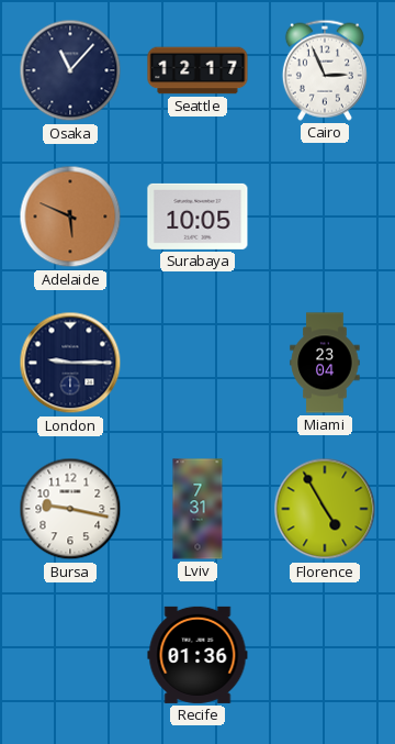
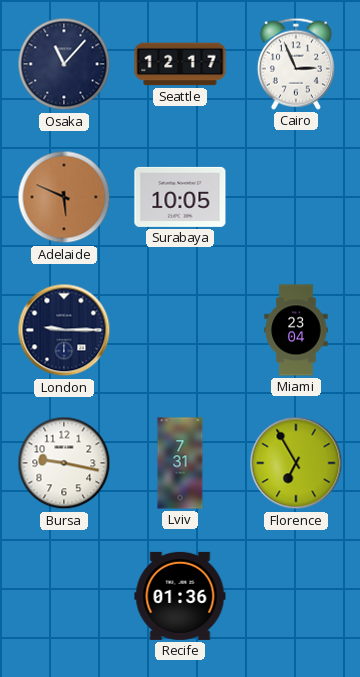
Florence: 4:55 -> 6:55
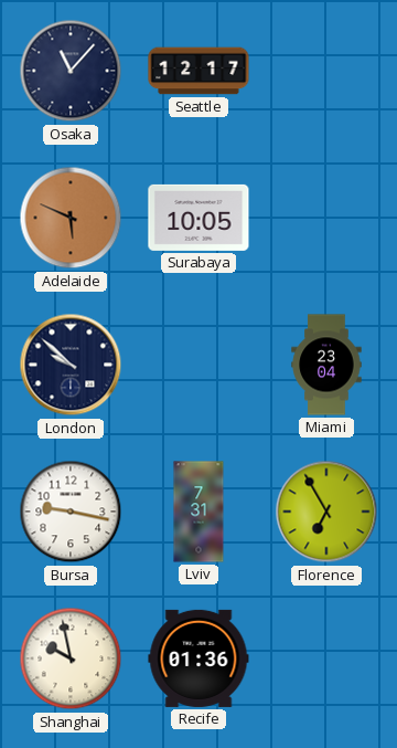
Cairo: 2:56 -> none
London: 9:15 -> 9:52
Shanghai: none -> 9:58
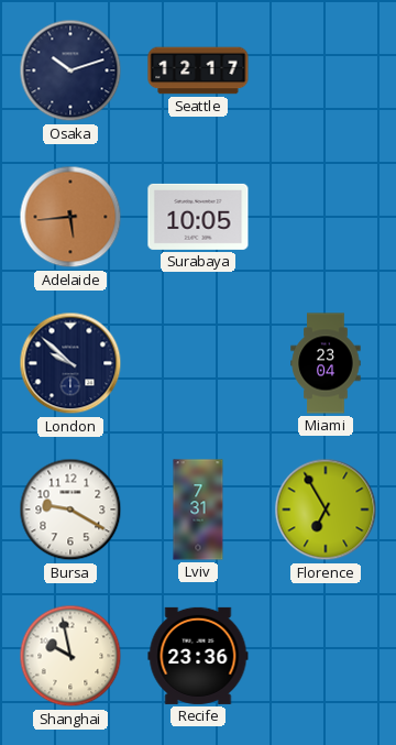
Osaka: 11:07 -> 10:12
Adelaide: 5:49 -> 5:44
Bursa: 9:17 -> 9:20
Recife: 01:36 -> 23:36
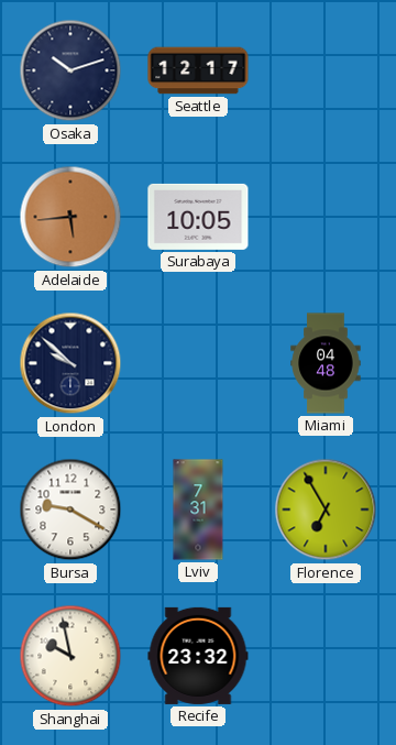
Miami: 23:04 -> 04:48
Recife: 23:36 -> 23:32
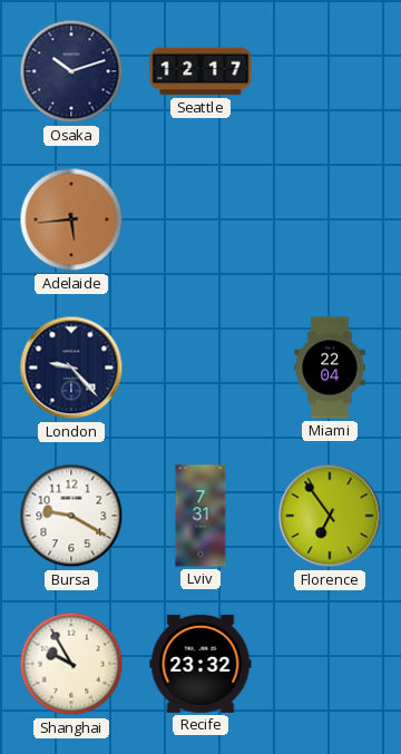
Surabaya: 10:05 -> none
London: 9:52 -> 9:23
Miami: 04:48 -> 22:04
Florence: 6:55 -> 6:54
Shanghai: 9:58 -> 9:55
